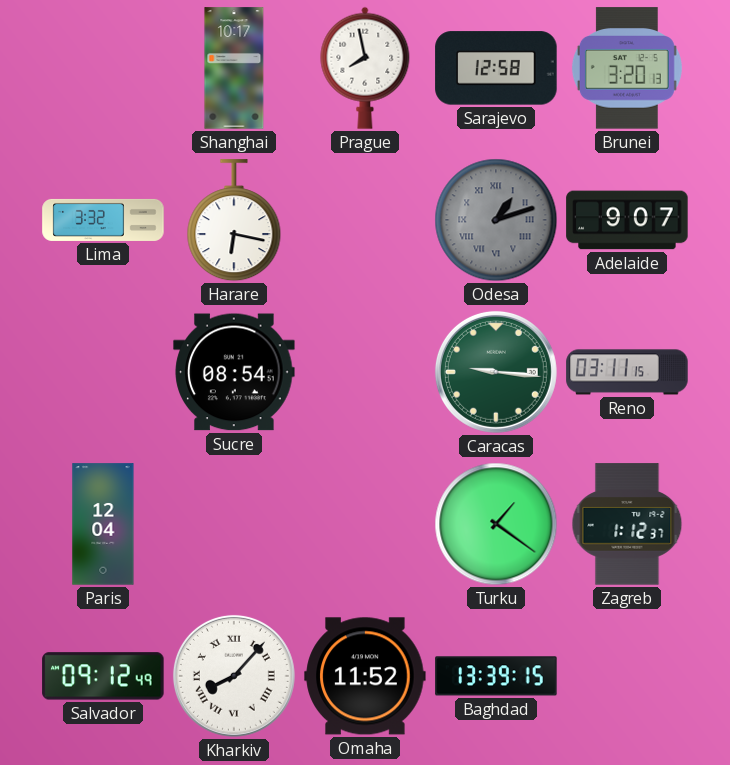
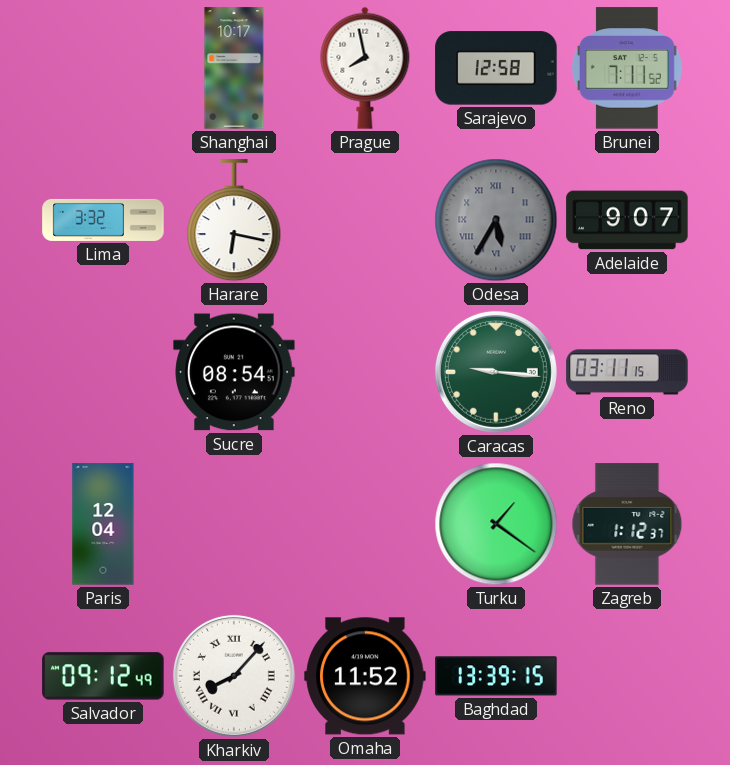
Brunei: 3:20 -> 7:11
Odesa: 1:12 -> 5:35
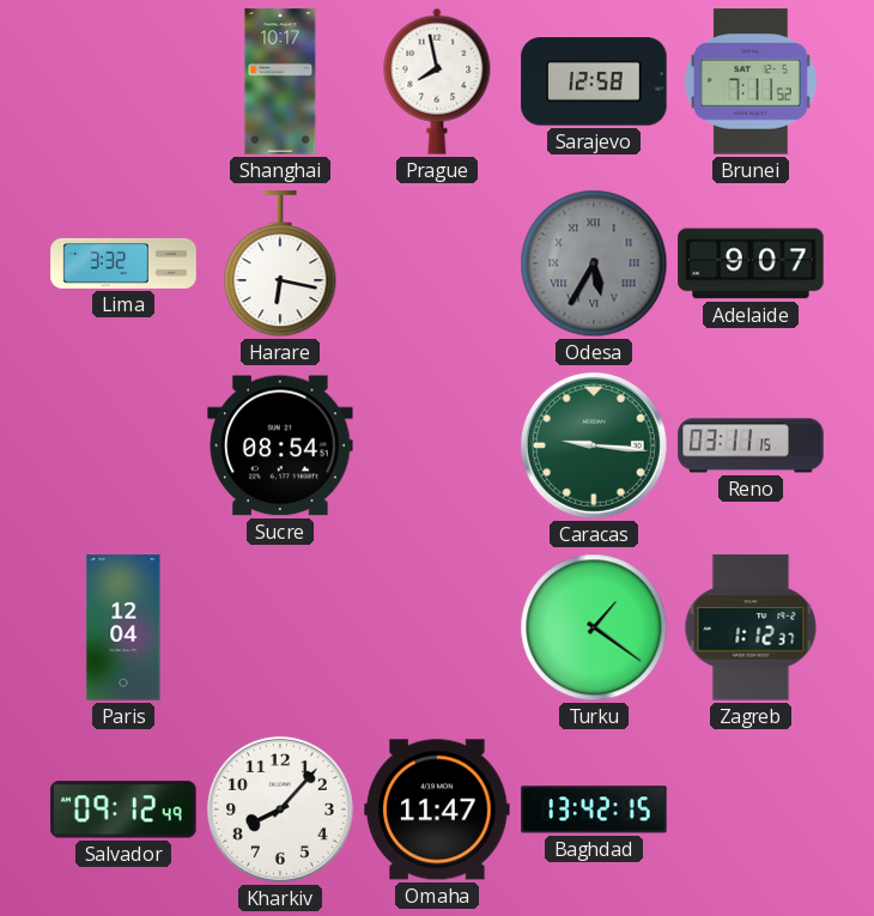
Kharkiv numerals: Roman -> Arabic
Omaha: 11:52 -> 11:47
Baghdad: 13:39 -> 13:42
